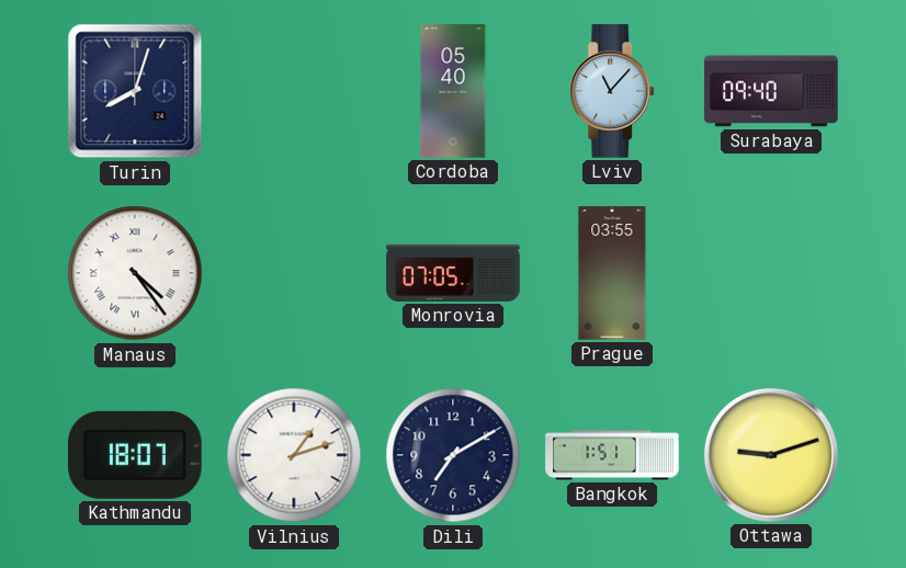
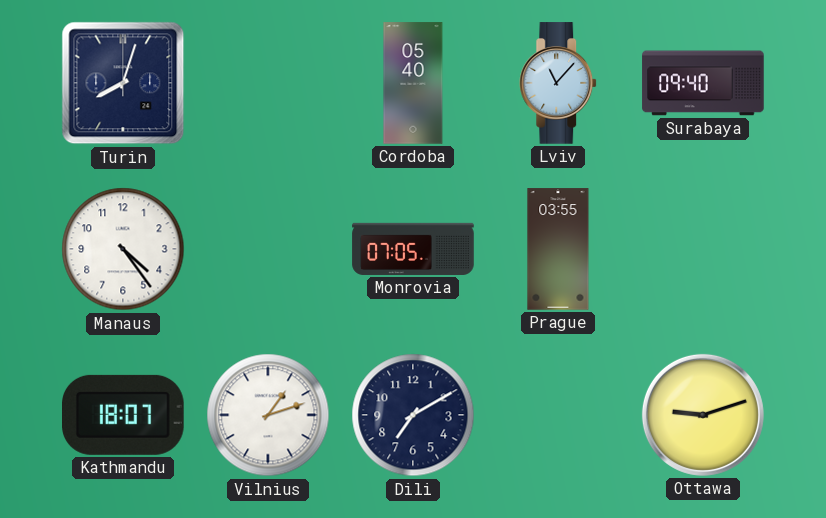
Manaus numerals: Roman -> Arabic
Bangkok: 1:51 -> none
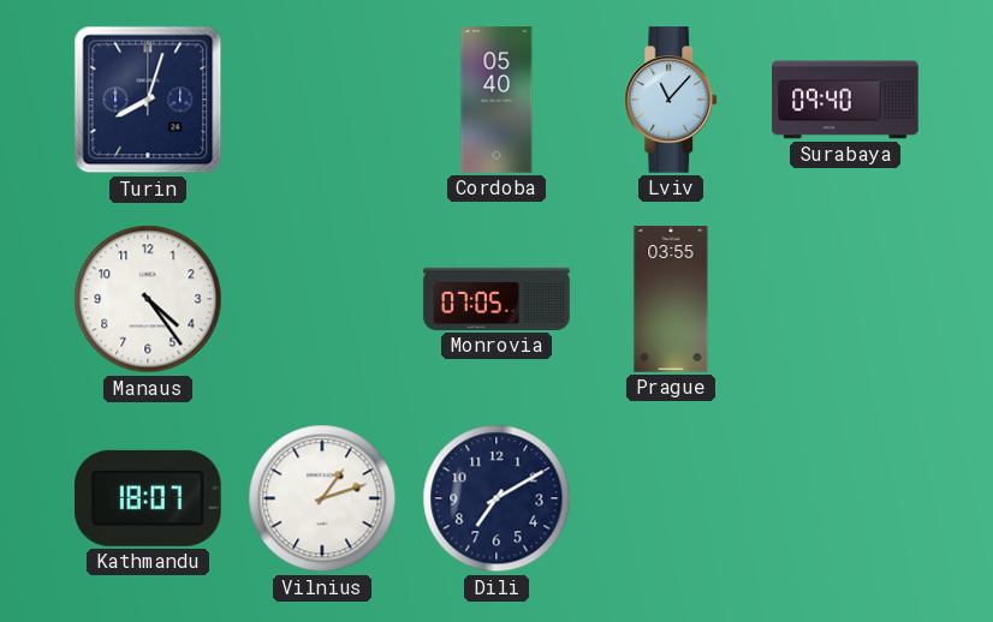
Ottawa: 9:12 -> none
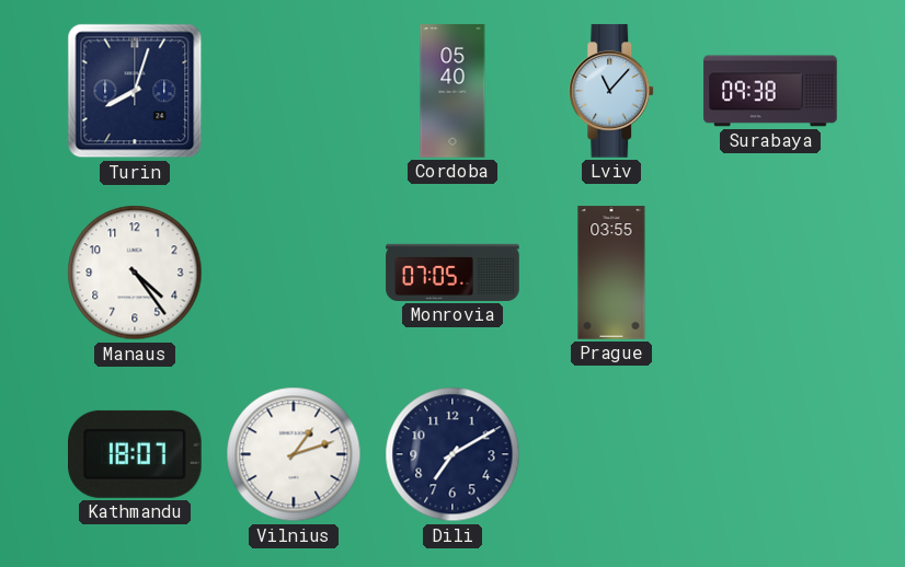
Surabaya: 09:40 -> 09:38
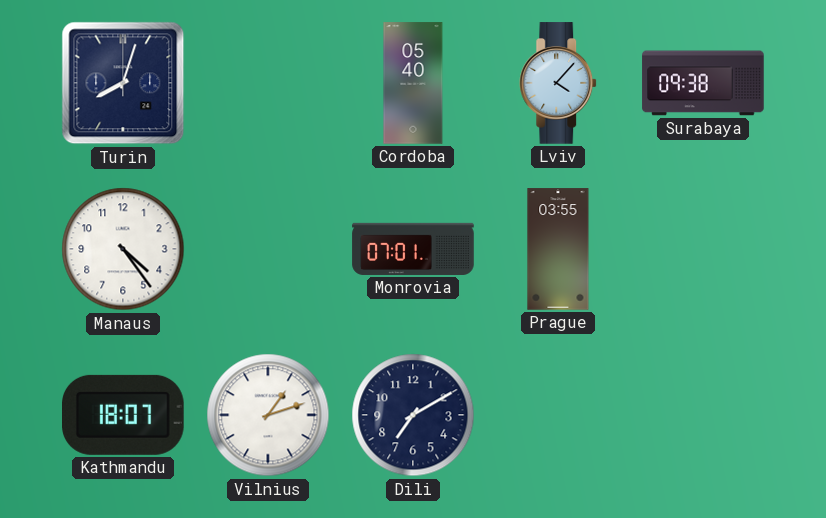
Lviv: 11:07 -> 4:07
Monrovia: 07:05 -> 07:01
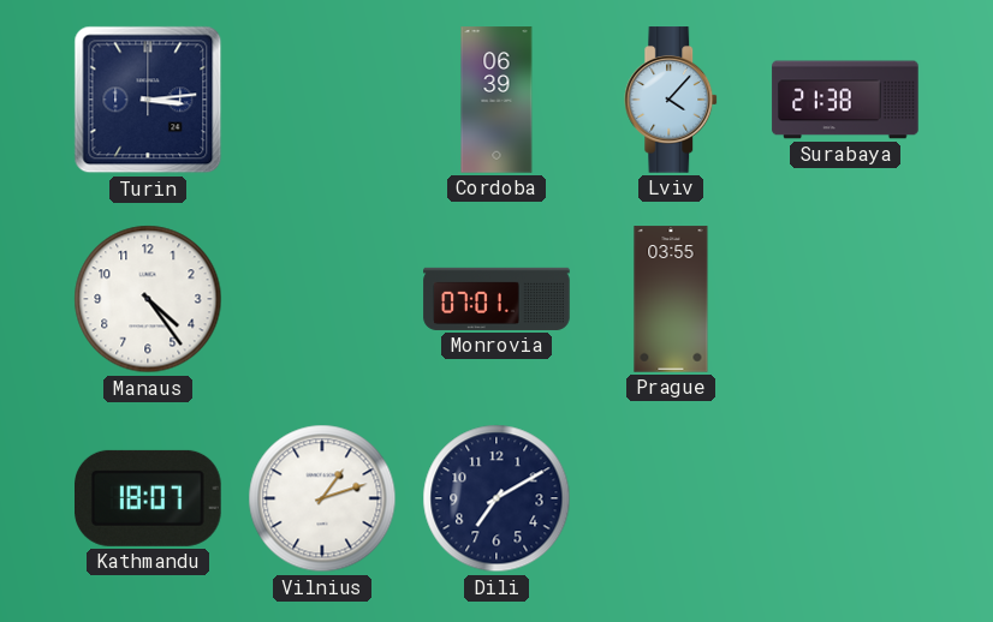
Turin: 8:03 -> 3:14
Cordoba: 05:40 -> 06:39
Surabaya: 09:38 -> 21:38
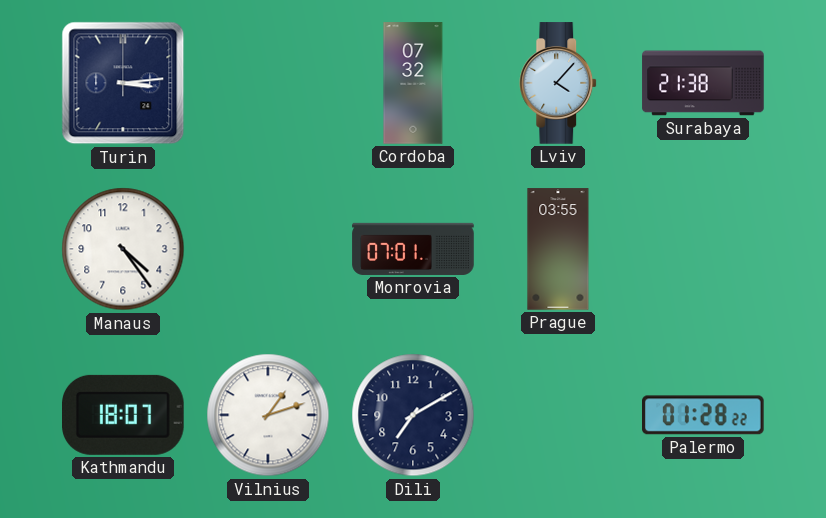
Cordoba: 06:39 -> 07:32
Palermo: none -> 01:28
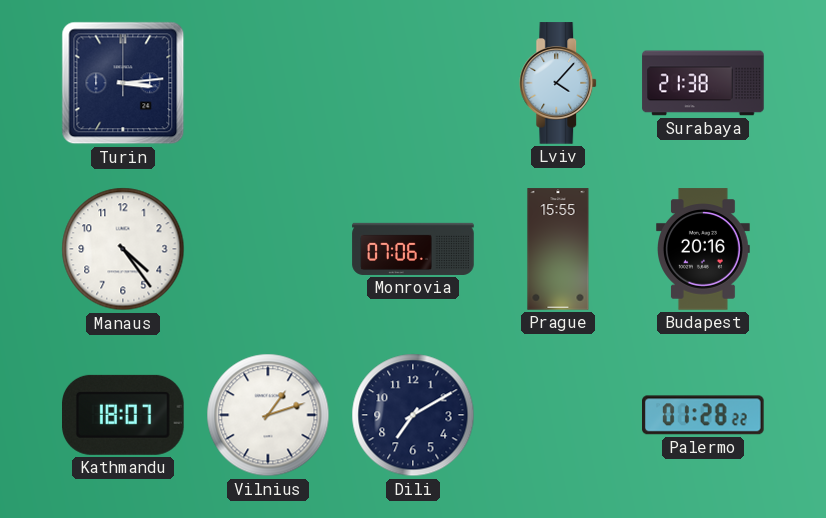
Cordoba: 07:32 -> none
Monrovia: 07:01 -> 07:06
Prague: 03:55 -> 15:55
Budapest: none -> 20:16
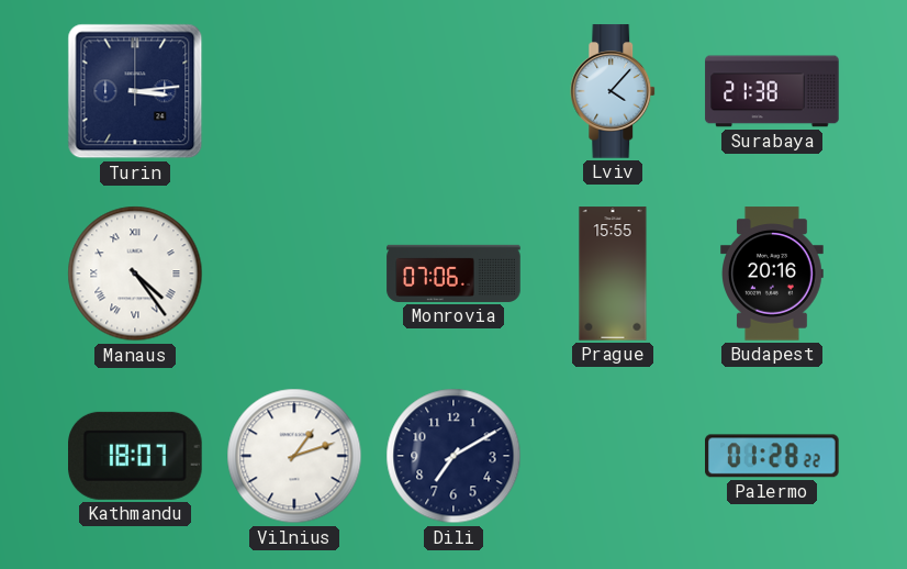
Manaus numerals: Arabic -> Roman
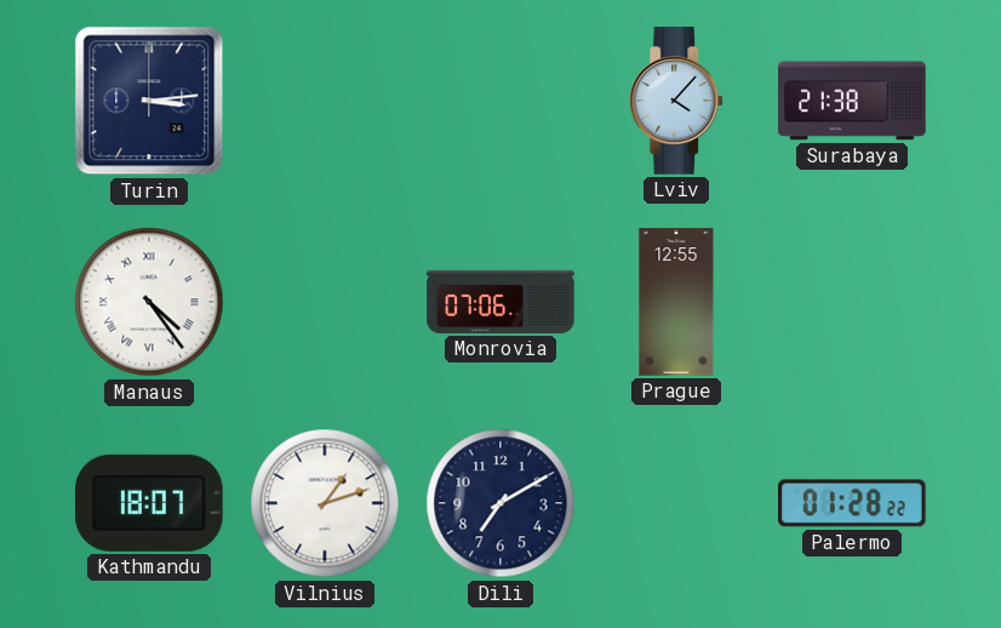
Prague: 15:55 -> 12:55
Budapest: 20:16 -> none
